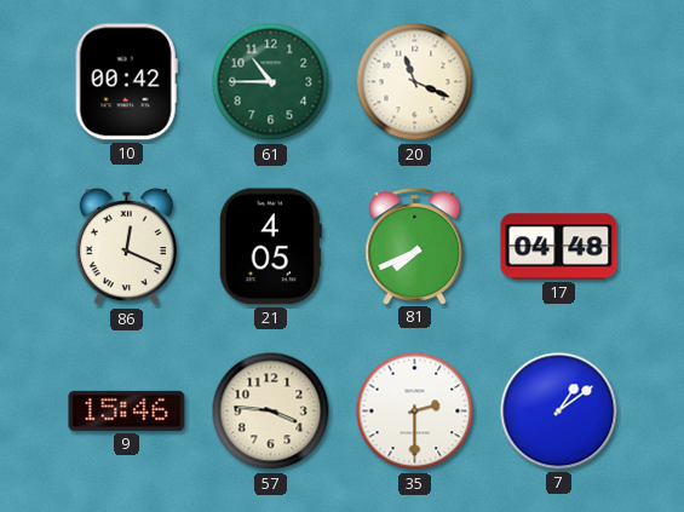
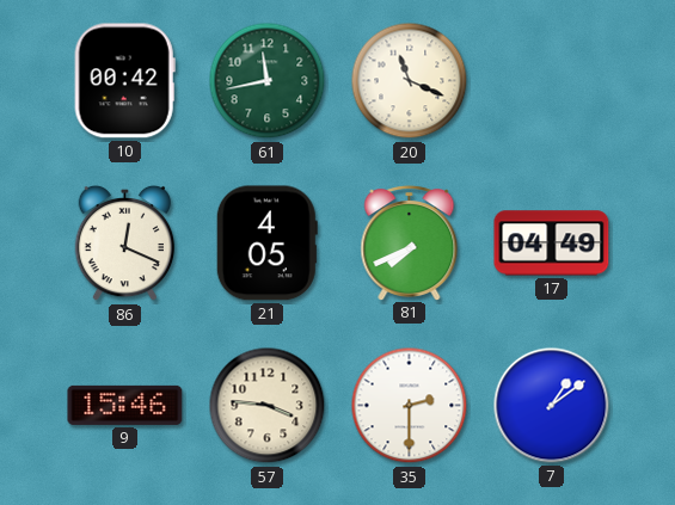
61: 10:45 -> 11:43
17: 04:48 -> 04:49
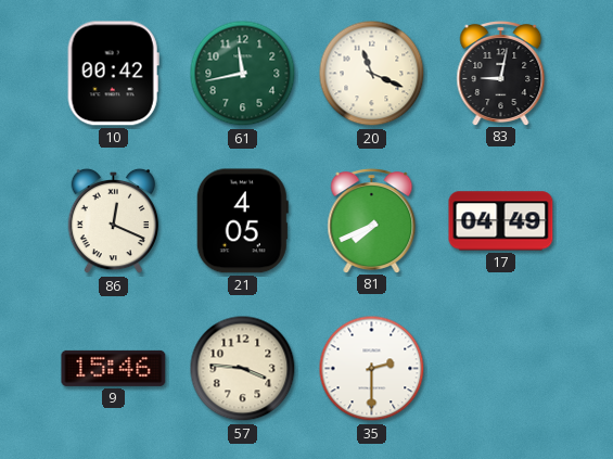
83: none -> 9:02
7: 1:09 -> none
